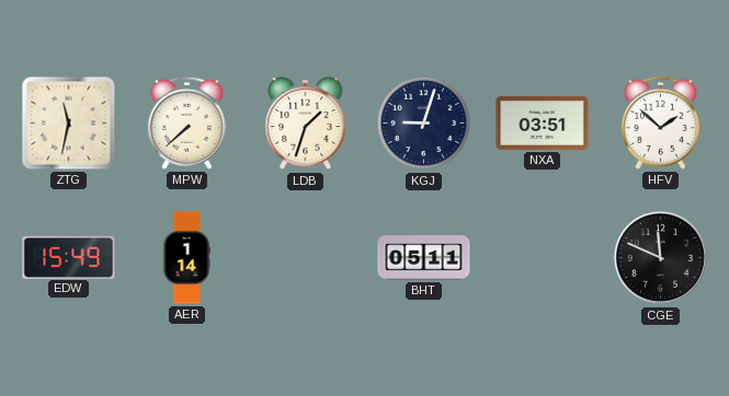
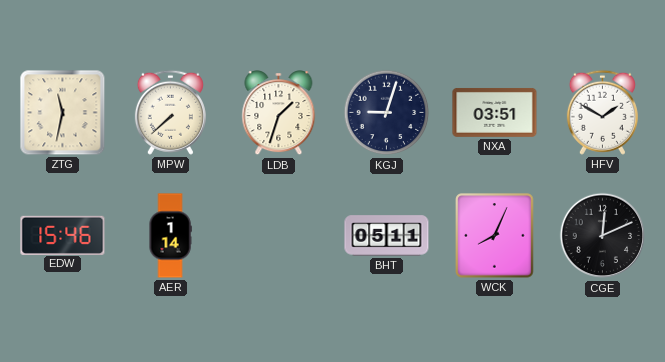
HFV: 1:52 -> 1:50
EDW: 15:49 -> 15:46
WCK: none -> 8:04
CGE: 11:49 -> 12:11
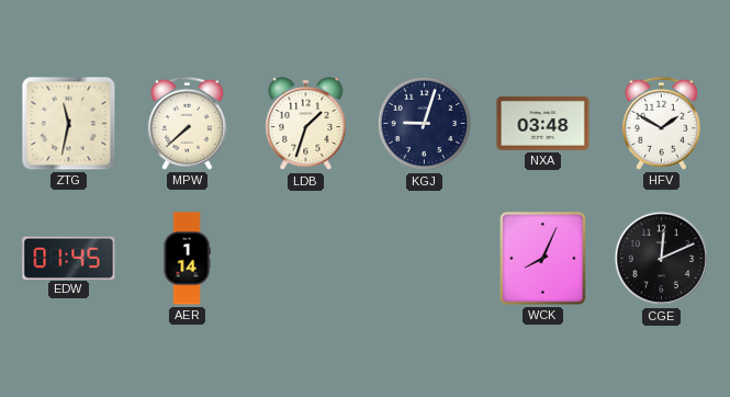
NXA: 03:51 -> 03:48
EDW: 15:46 -> 01:45
BHT: 05:11 -> none
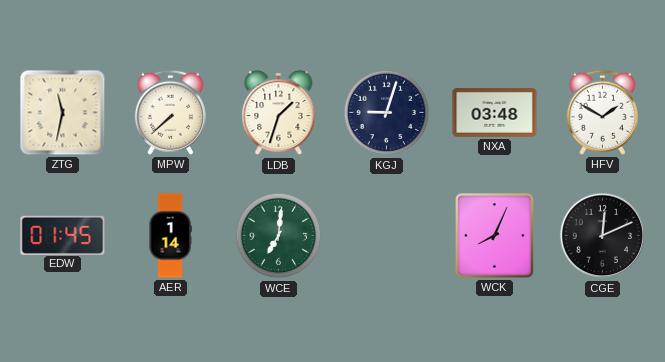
WCE: none -> 7:01
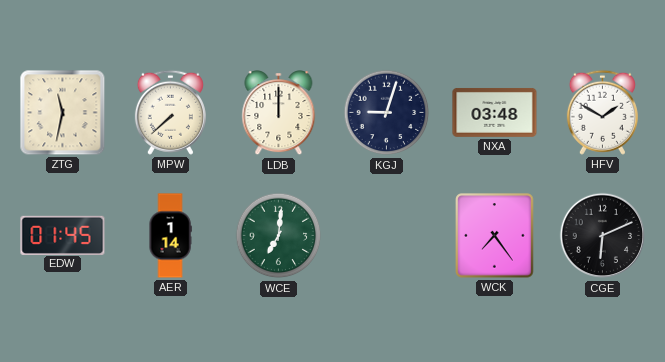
LDB: 1:33 -> 12:00
WCK: 8:04 -> 7:24
CGE: 12:11 -> 6:11
